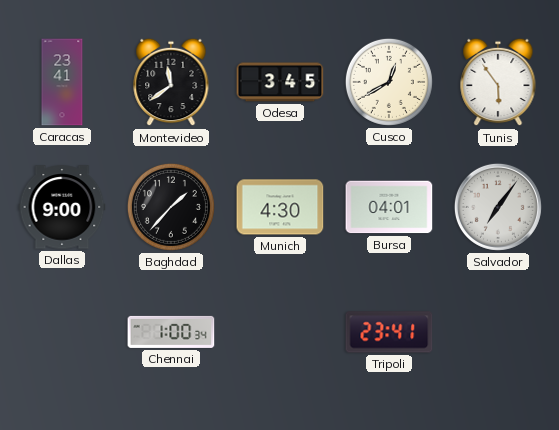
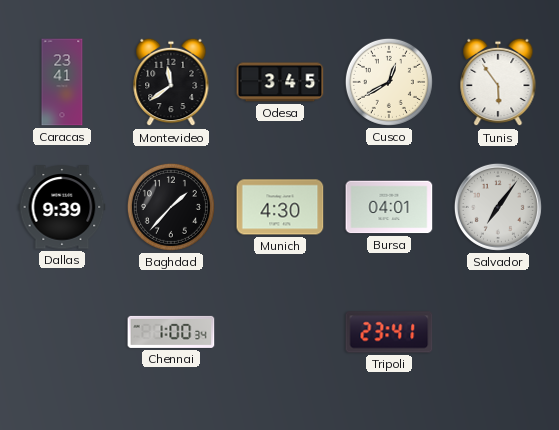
Dallas: 9:00 -> 9:39
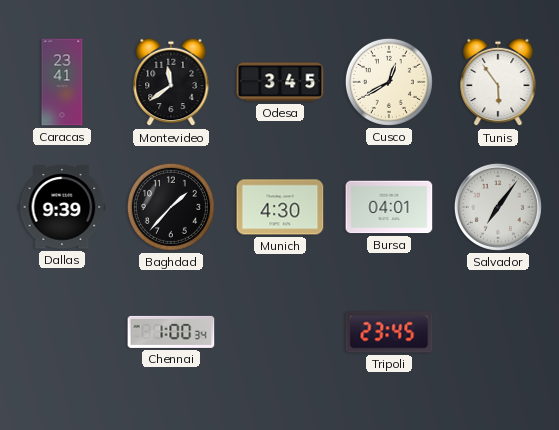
Tripoli: 23:41 -> 23:45
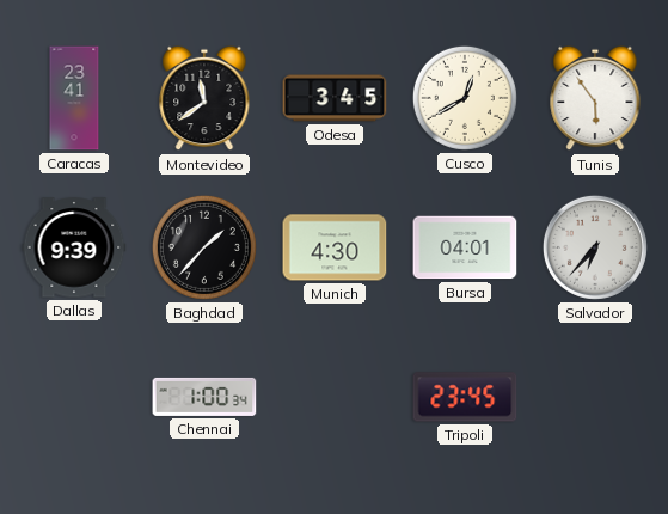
Salvador: 7:06 -> 6:37
